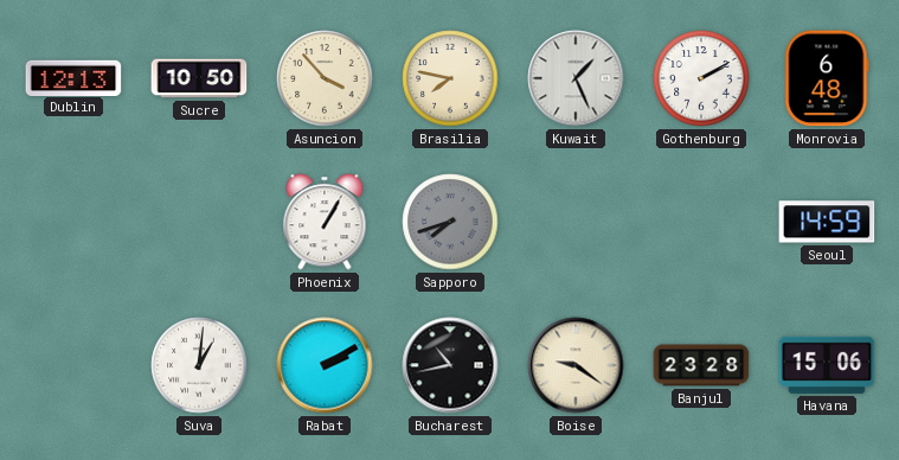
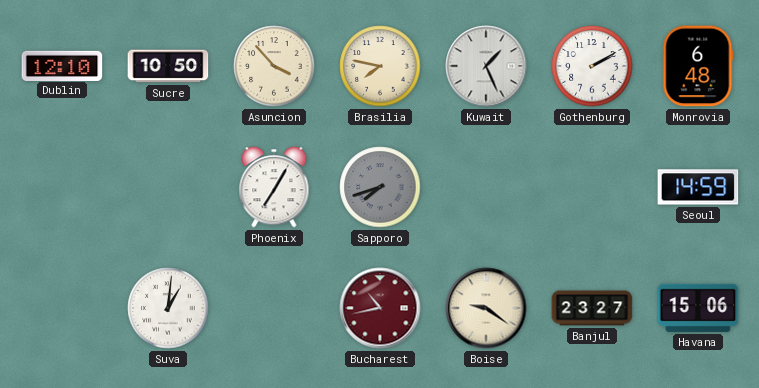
Dublin: 12:13 -> 12:10
Phoenix: 1:05 -> 7:05
Rabat: 2:10 -> none
Bucharest dial: black -> burgundy
Banjul: 23:28 -> 23:27
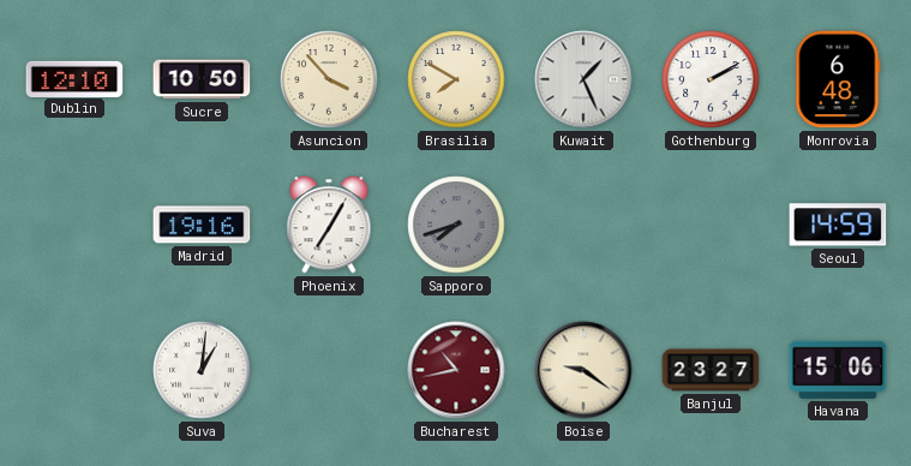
Brasilia: 7:47 -> 7:50
Madrid: none -> 19:16
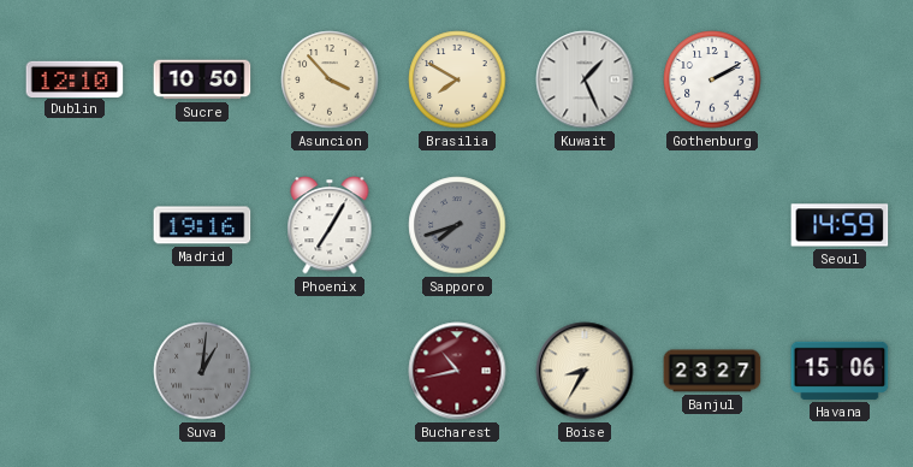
Monrovia: 6:48 -> none
Suva dial: white -> grey
Boise: 9:21 -> 8:35
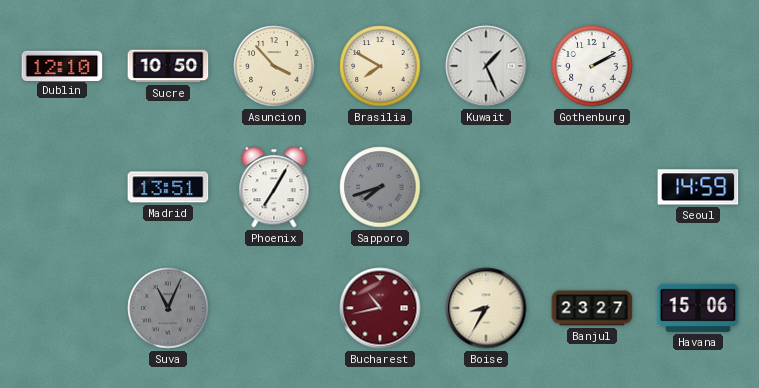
Madrid: 19:16 -> 13:51
Suva: 1:01 -> 11:04
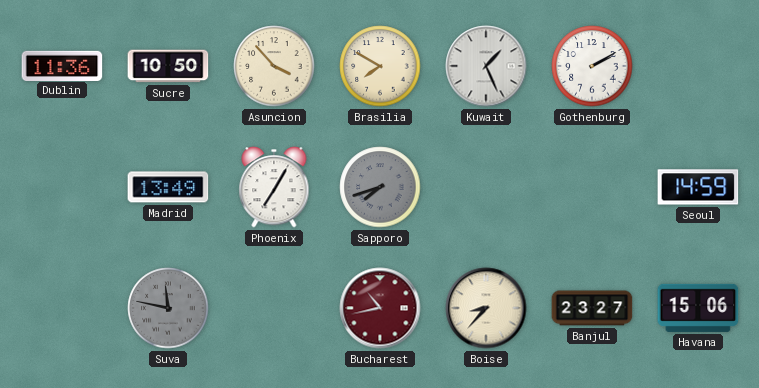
Dublin: 12:10 -> 11:36
Madrid: 13:51 -> 13:49
Suva: 11:04 -> 11:47
Boise: 8:35 -> 8:37
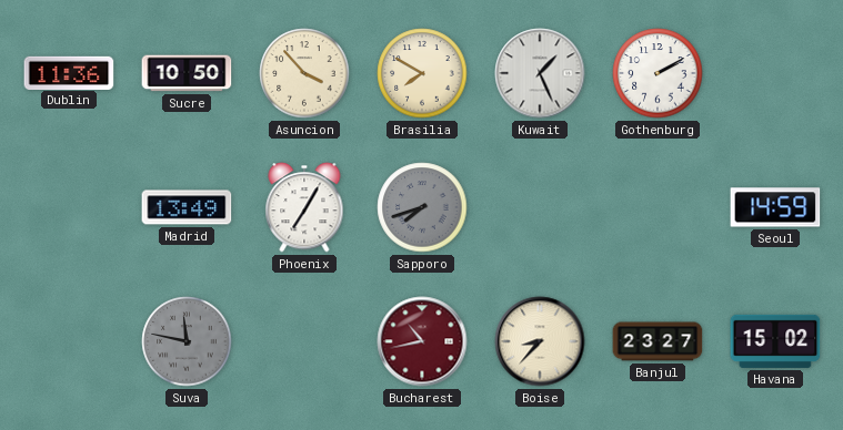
Havana: 15:06 -> 15:02
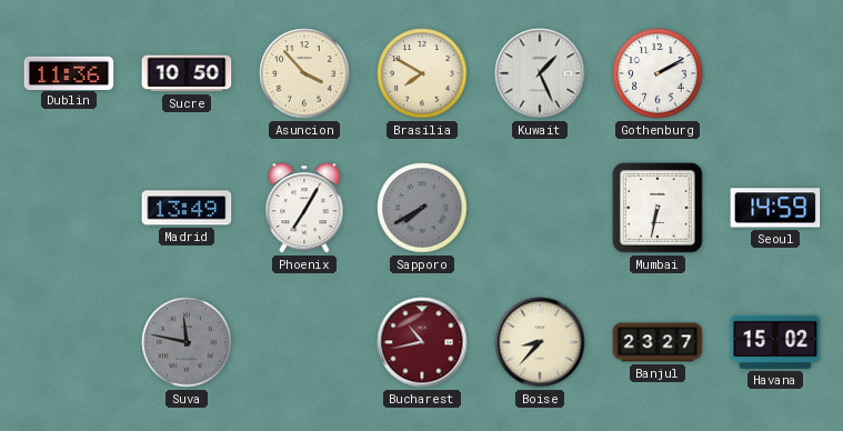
Sapporo: 7:42 -> 7:40
Mumbai: none -> 6:32
